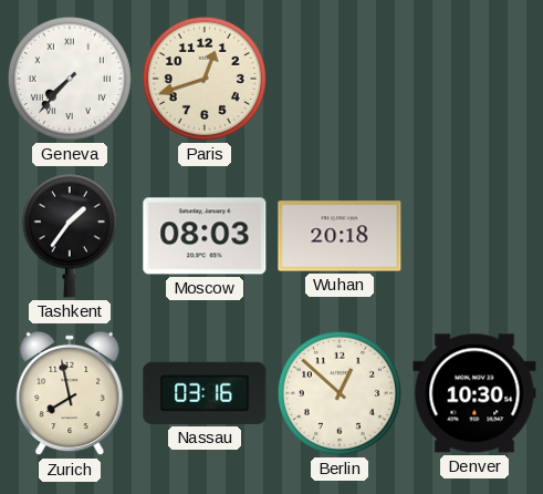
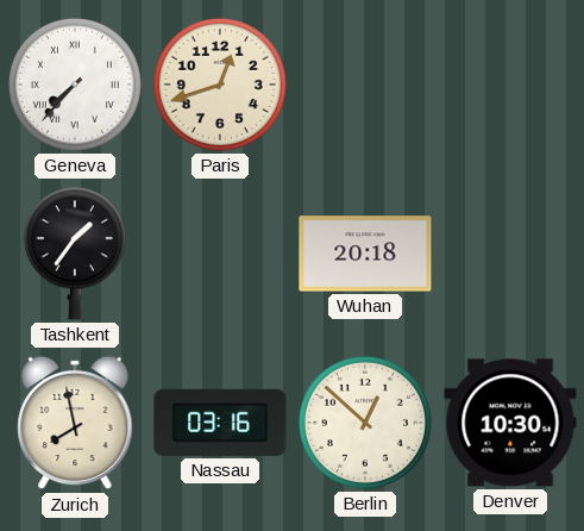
Moscow: 08:03 -> none
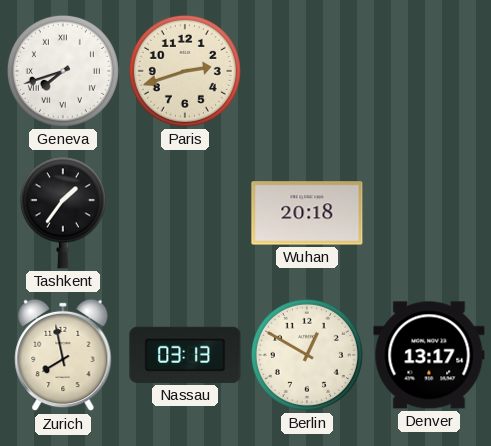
Geneva: 7:37 -> 7:42
Paris: 12:42 -> 2:42
Nassau: 03:16 -> 03:13
Berlin: 12:52 -> 12:50
Denver: 10:30 -> 13:17
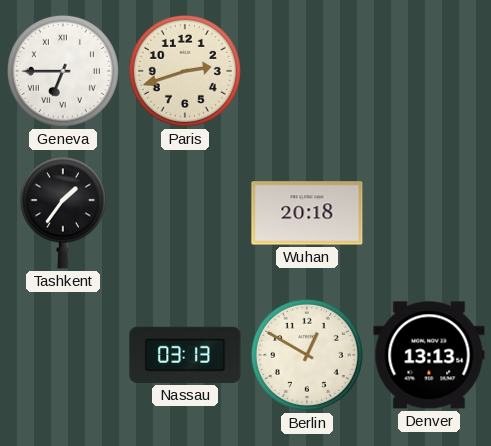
Geneva: 7:42 -> 6:45
Zurich: 7:58 -> none
Denver: 13:17 -> 13:13
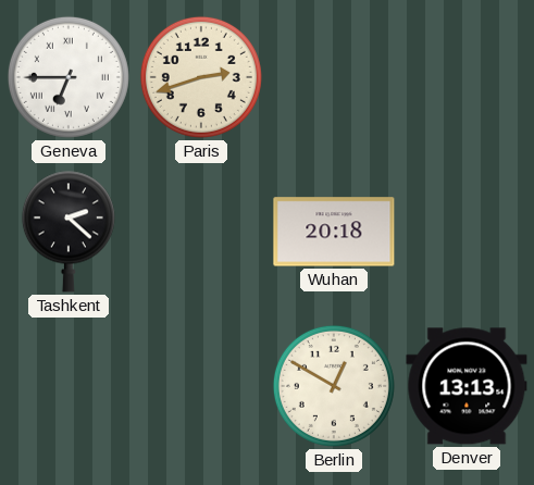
Tashkent: 1:36 -> 2:22
Nassau: 03:13 -> none
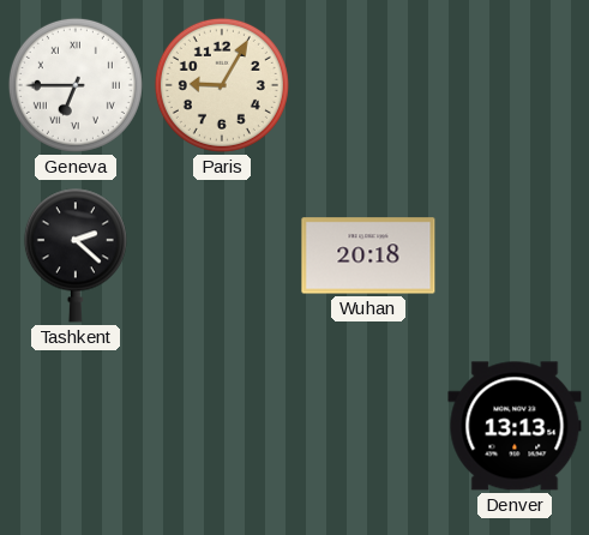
Paris: 2:42 -> 9:05
Berlin: 12:50 -> none
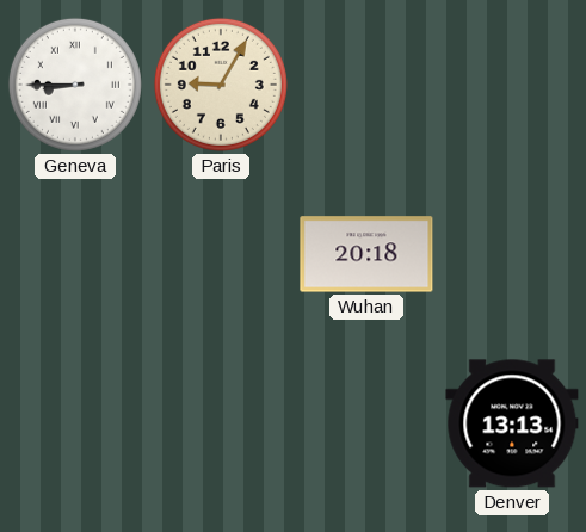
Geneva: 6:45 -> 8:45
Tashkent: 2:22 -> none
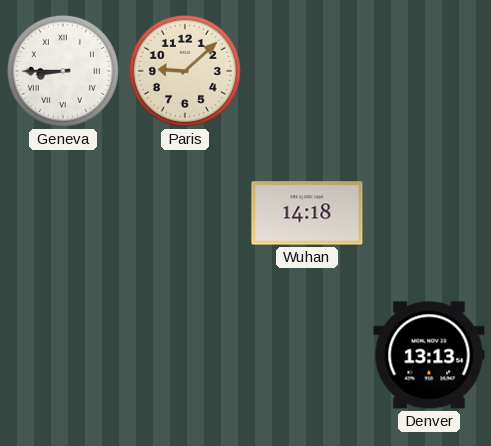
Paris: 9:05 -> 9:08
Wuhan: 20:18 -> 14:18
